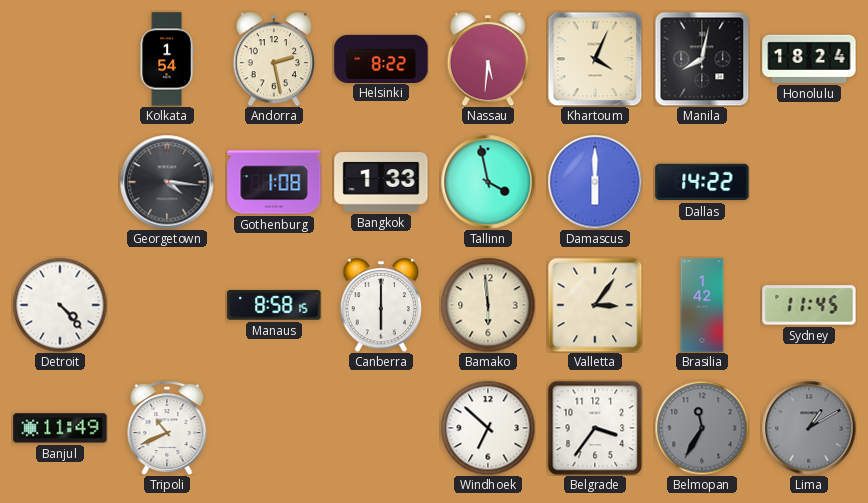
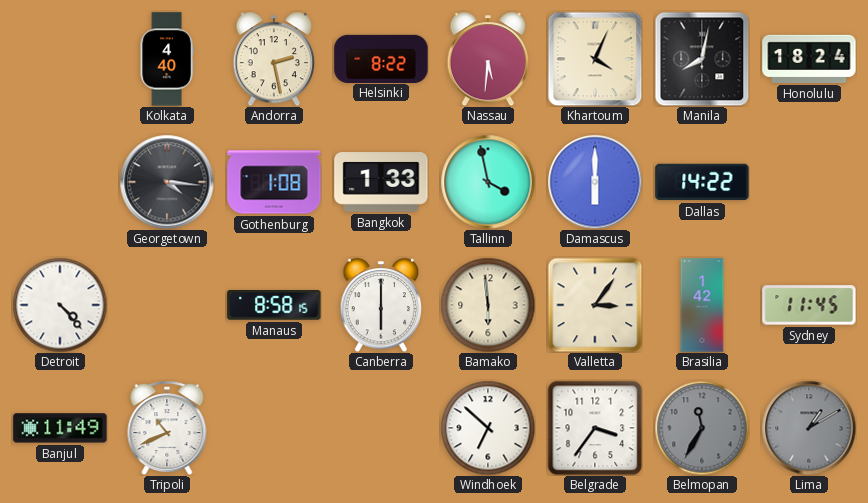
Kolkata: 1:54 -> 4:40
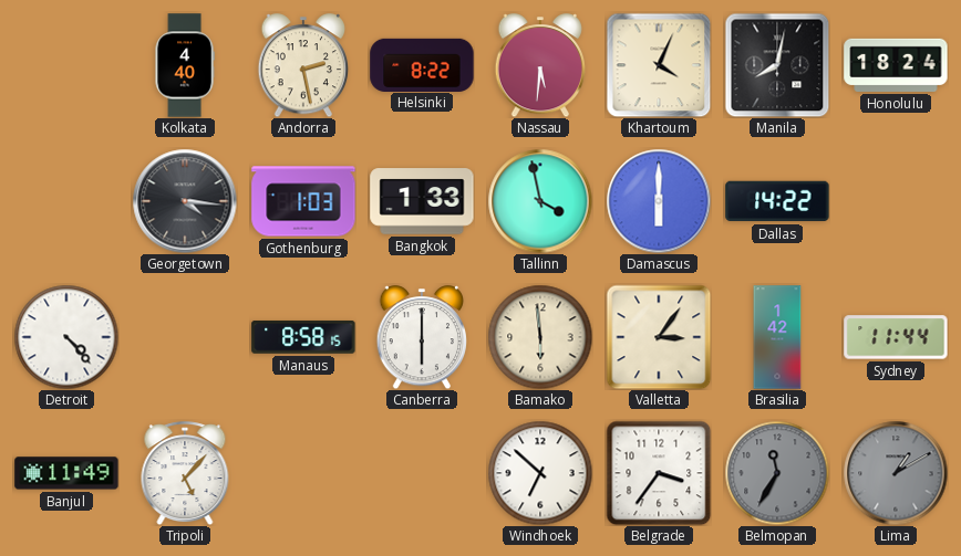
Gothenburg: 1:08 -> 1:03
Sydney: 11:45 -> 11:44
Tripoli: 10:41 -> 5:07
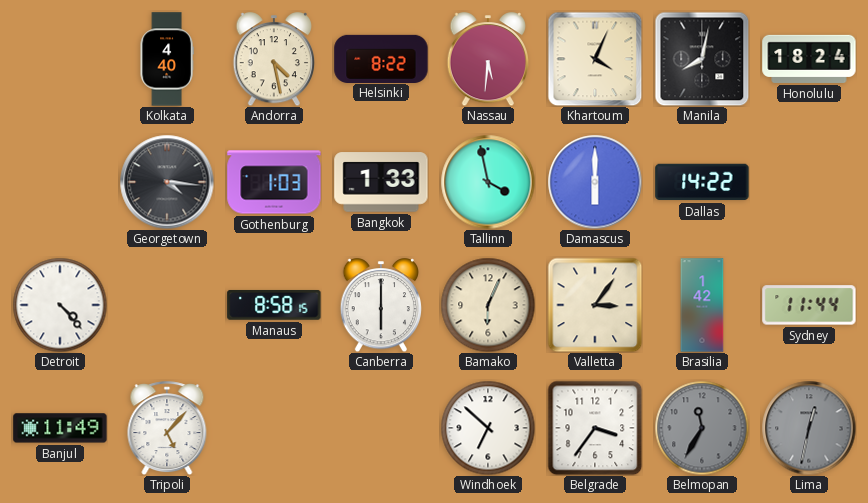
Andorra: 2:28 -> 4:28
Bamako: 5:59 -> 6:04
Lima: 1:10 -> 12:32
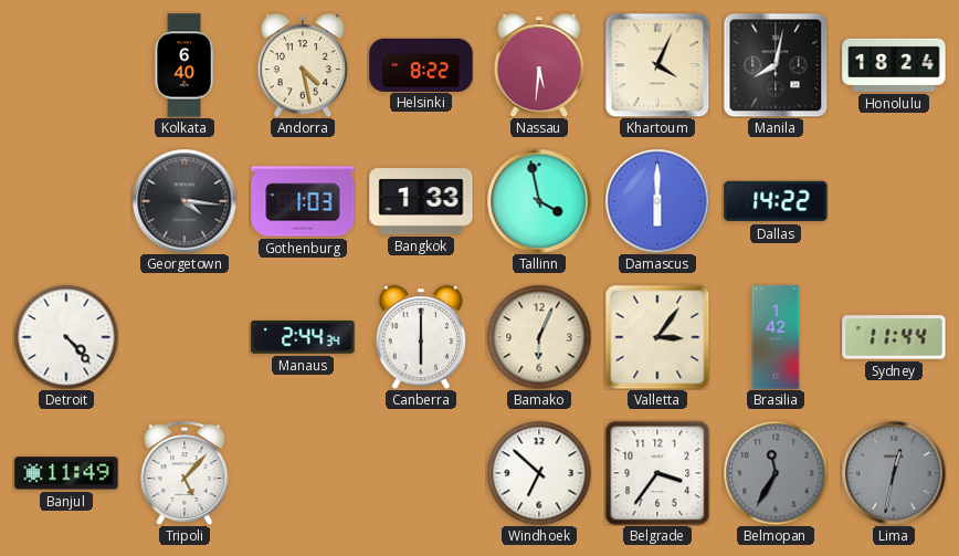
Kolkata: 4:40 -> 6:40
Manaus: 8:58 -> 2:44
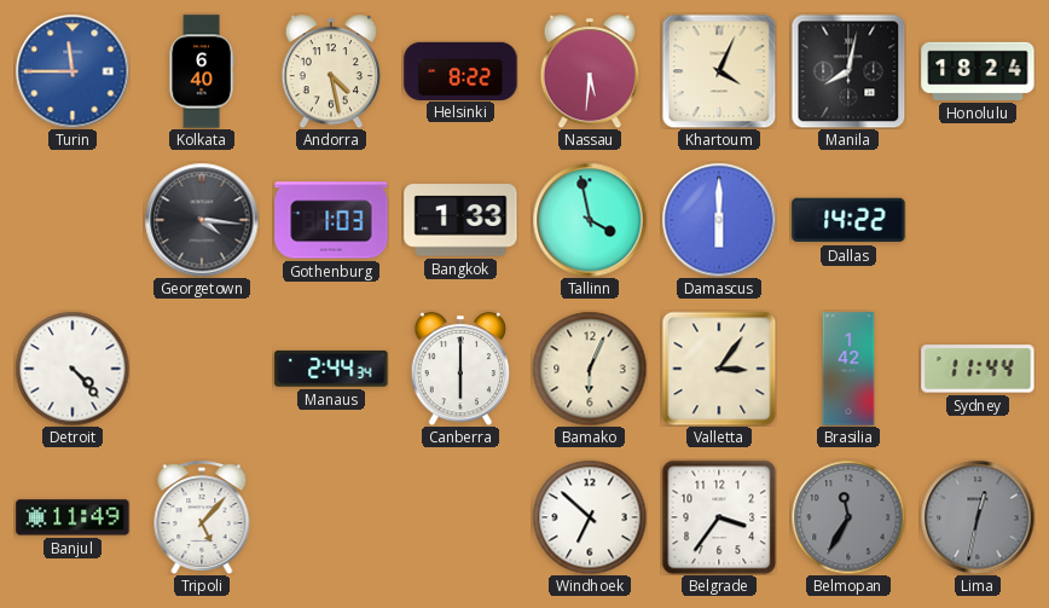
Turin: none -> 11:45
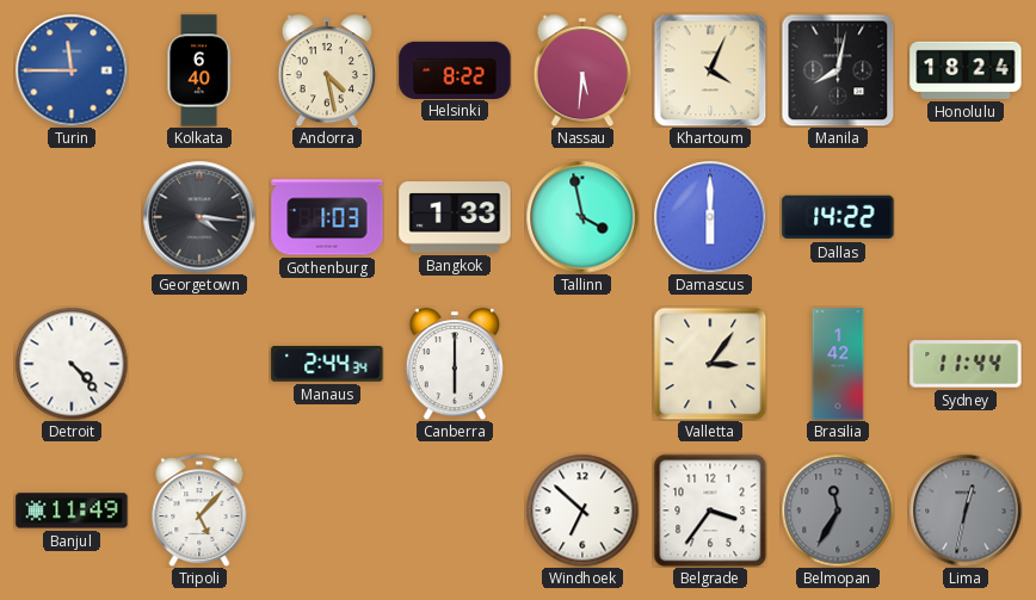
Bamako: 6:04 -> none
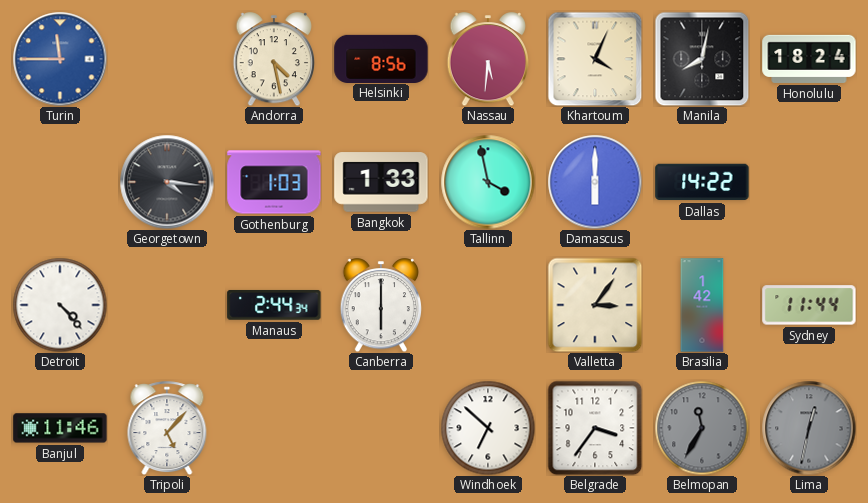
Kolkata: 6:40 -> none
Helsinki: 8:22 -> 8:56
Banjul: 11:49 -> 11:46
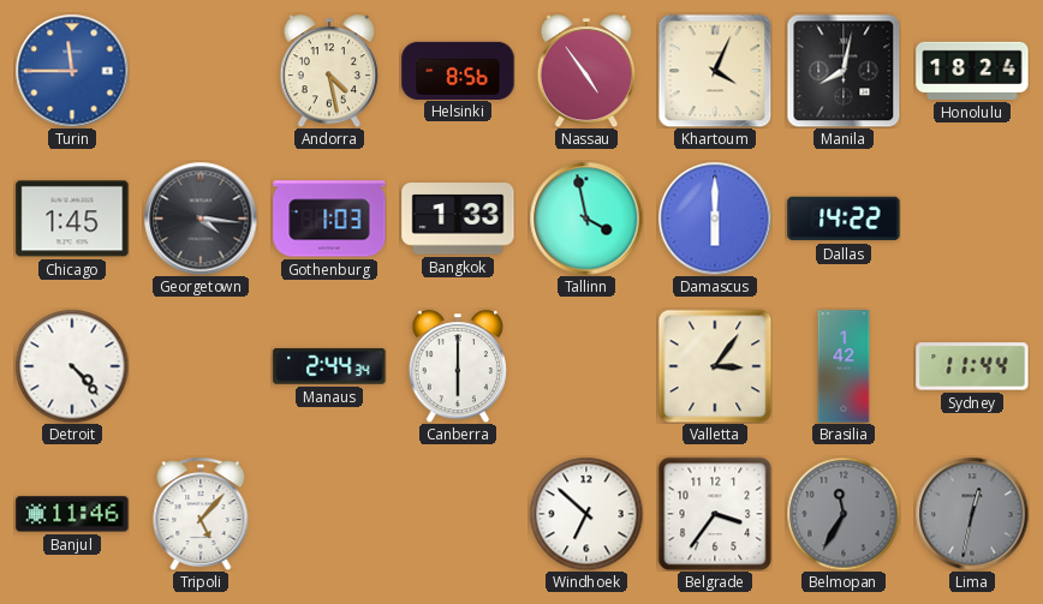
Nassau: 5:31 -> 4:54
Chicago: none -> 1:45
